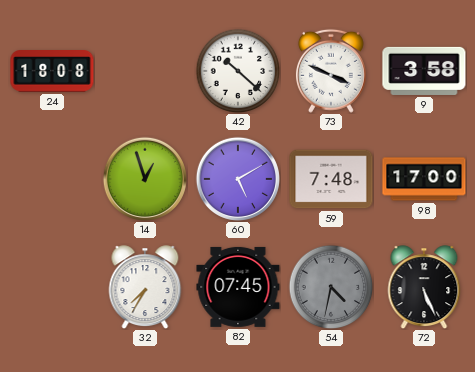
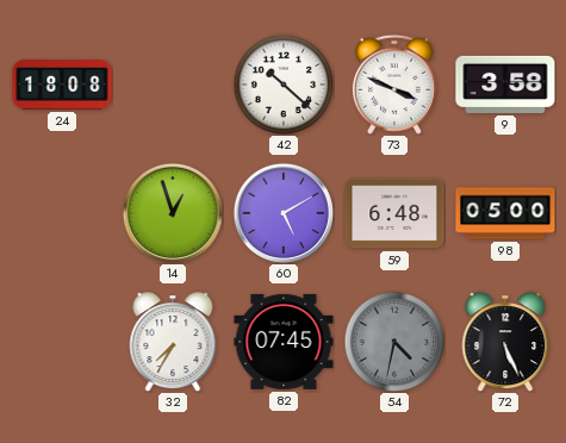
59: 7:48 -> 6:48
98: 17:00 -> 05:00
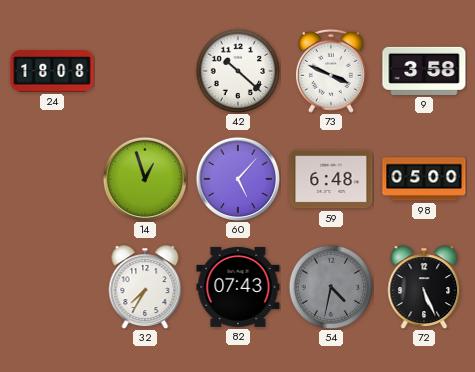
60: 5:10 -> 5:07
82: 07:45 -> 07:43
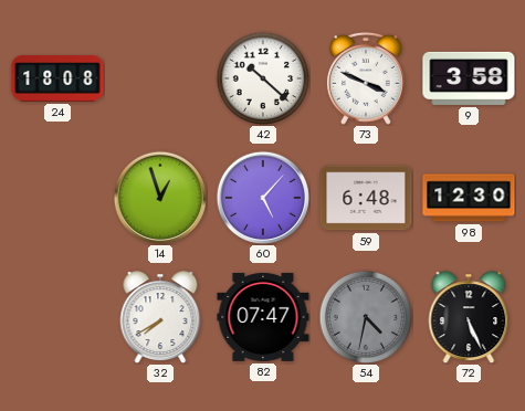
98: 05:00 -> 12:30
32: 7:35 -> 7:40
82: 07:43 -> 07:47
